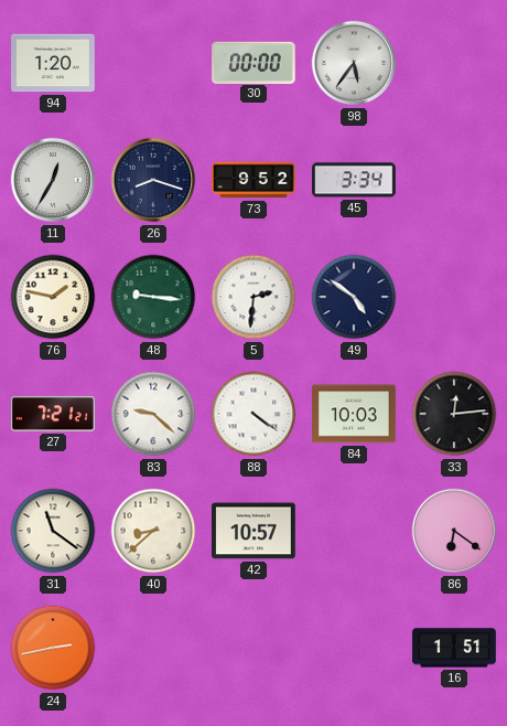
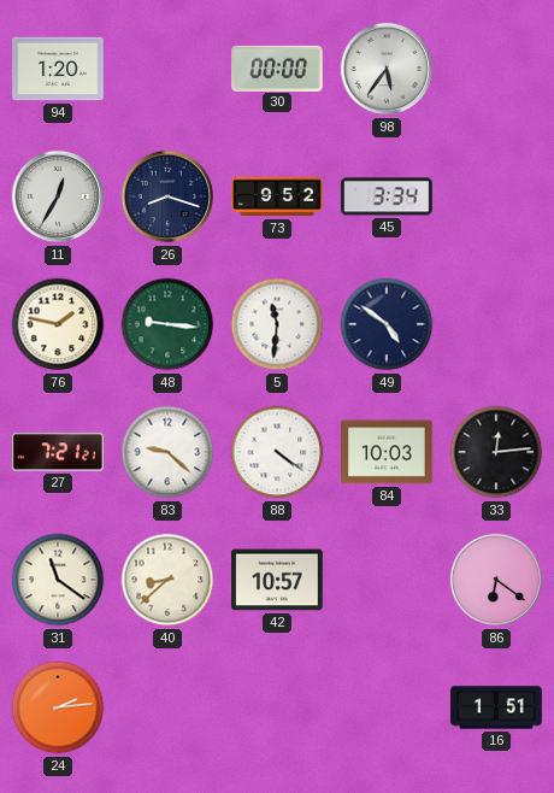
5: 2:31 -> 11:31
24: 2:43 -> 2:14
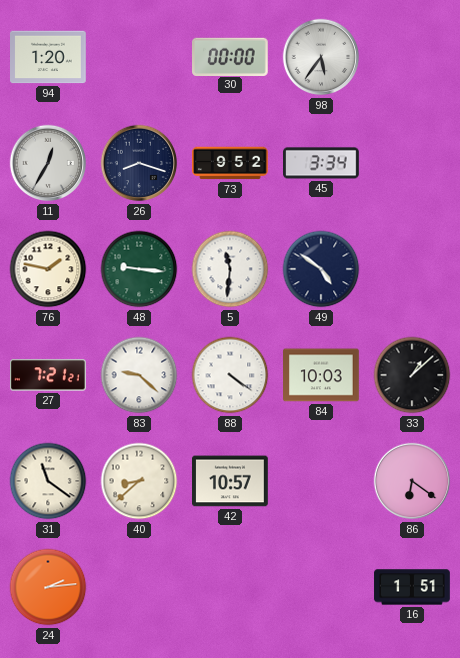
33: 12:14 -> 1:08
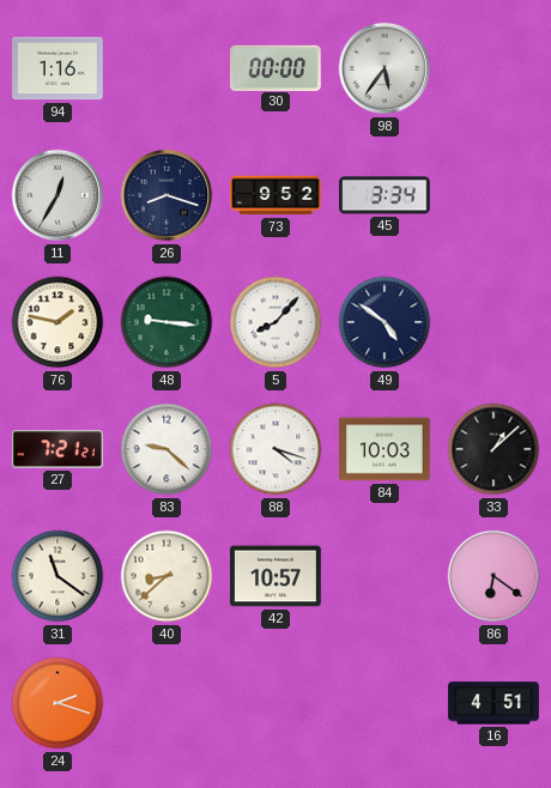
94: 1:20 -> 1:16
5: 11:31 -> 8:07
88: 4:21 -> 4:18
24: 2:14 -> 2:18
16: 1:51 -> 4:51
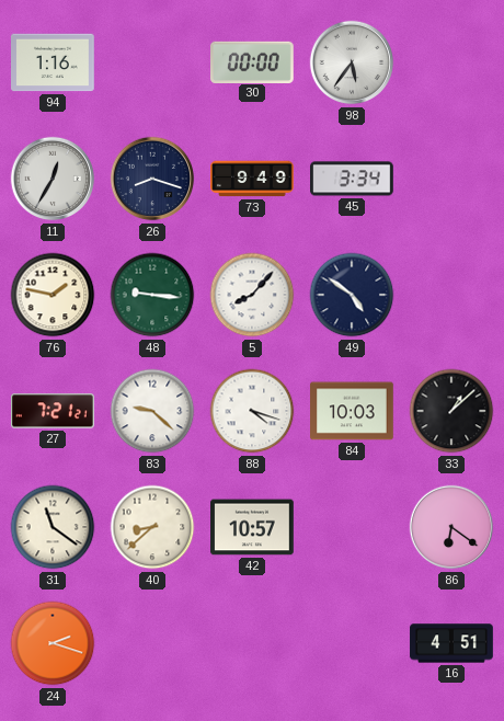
73: 9:52 -> 9:49
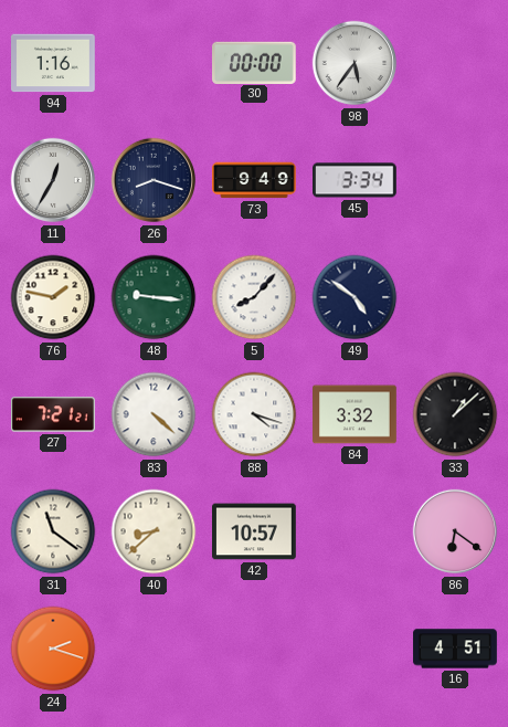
83: 9:22 -> 4:22
84: 10:03 -> 3:32
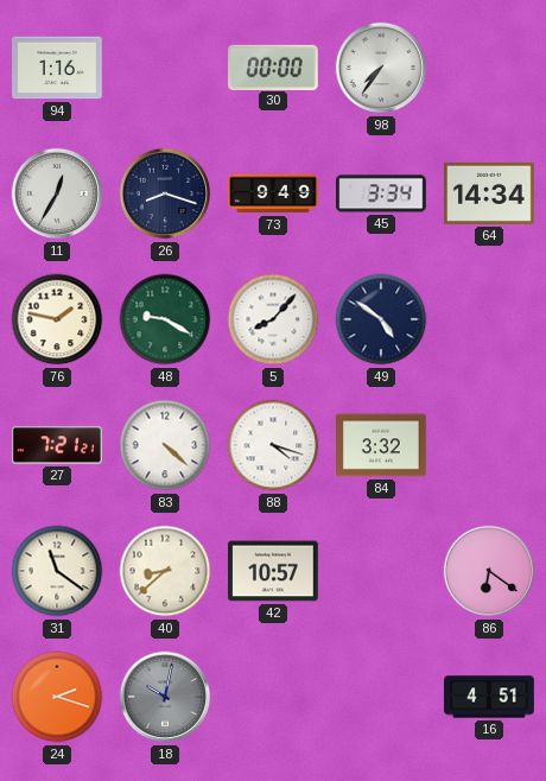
98: 5:36 -> 7:36
64: none -> 14:34
48: 9:16 -> 9:20
33: 1:08 -> none
18: none -> 10:02
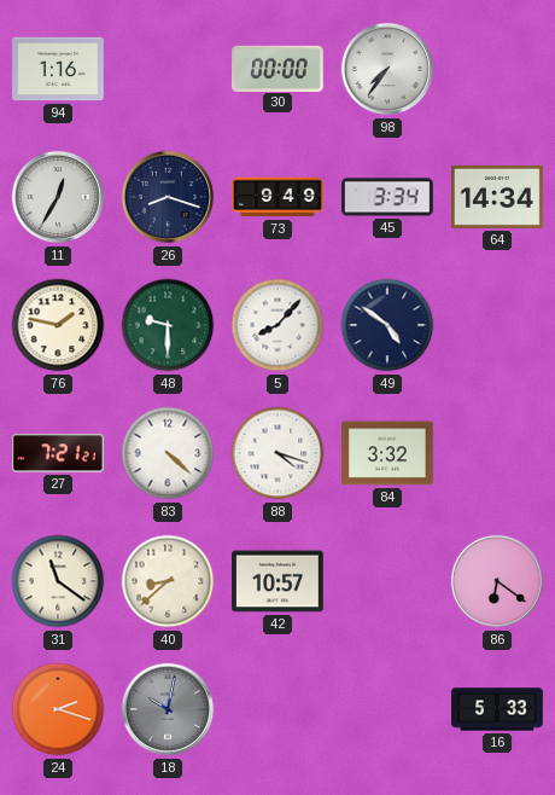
48: 9:20 -> 9:30
16: 4:51 -> 5:33
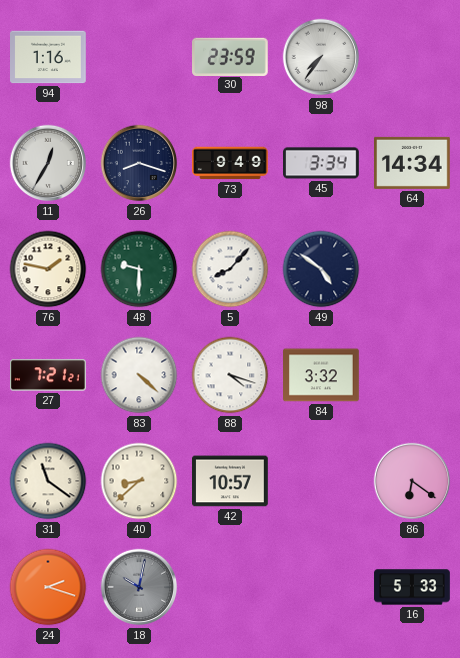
30: 00:00 -> 23:59
